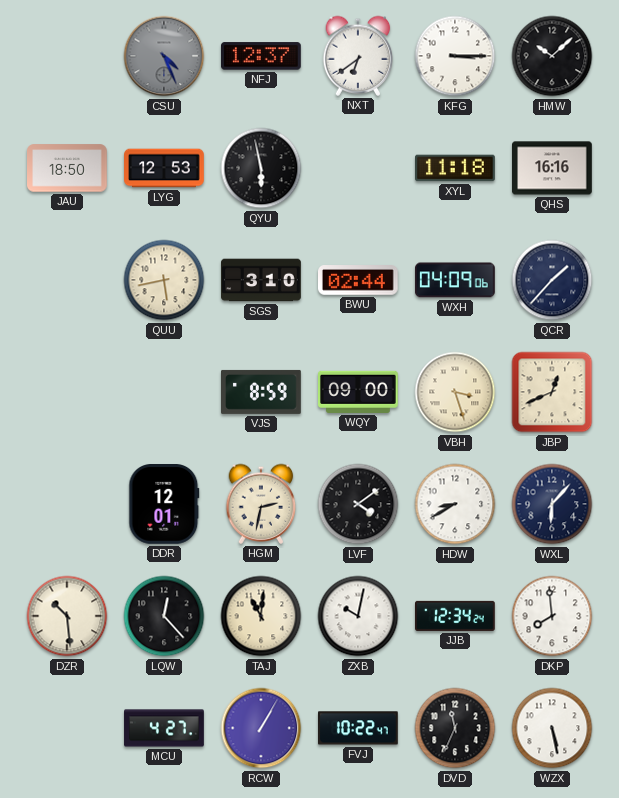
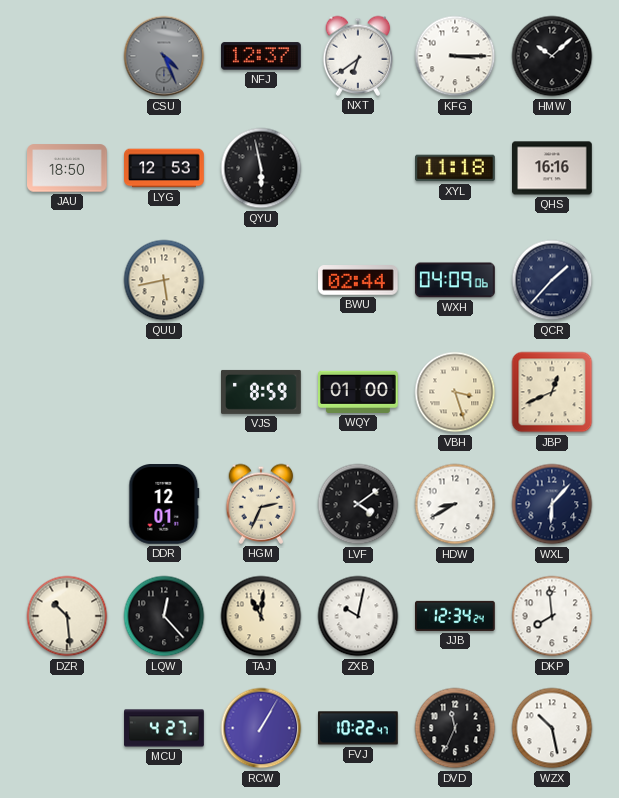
SGS: 3:10 -> none
WQY: 09:00 -> 01:00
HGM: 2:32 -> 2:34
WZX: 5:28 -> 10:28
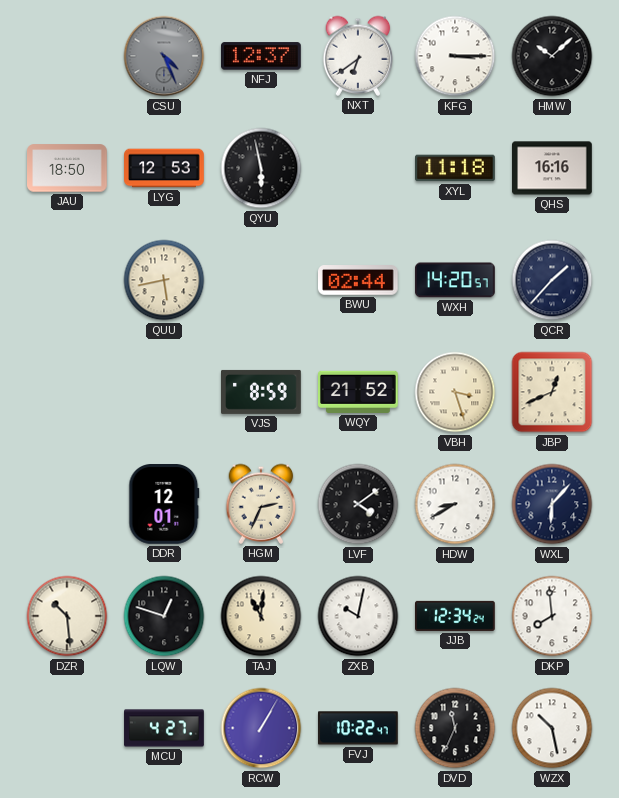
WXH: 04:09 -> 14:20
WQY: 01:00 -> 21:52
LQW: 12:23 -> 12:48
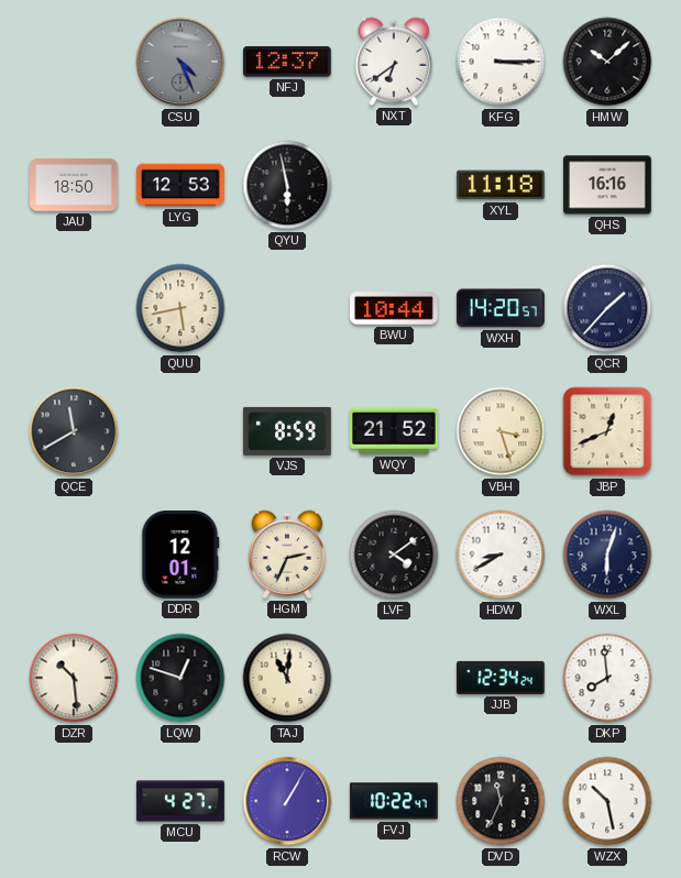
BWU: 02:44 -> 10:44
QCE: none -> 11:40
WXL: 6:07 -> 6:03
ZXB: 10:02 -> none
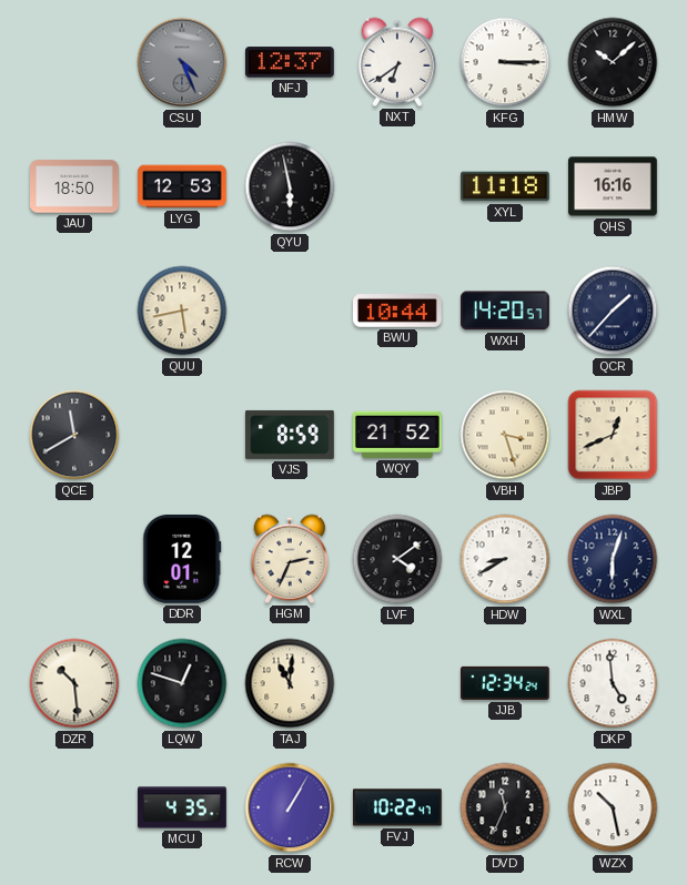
DKP: 7:59 -> 4:59
MCU: 4:27 -> 4:35
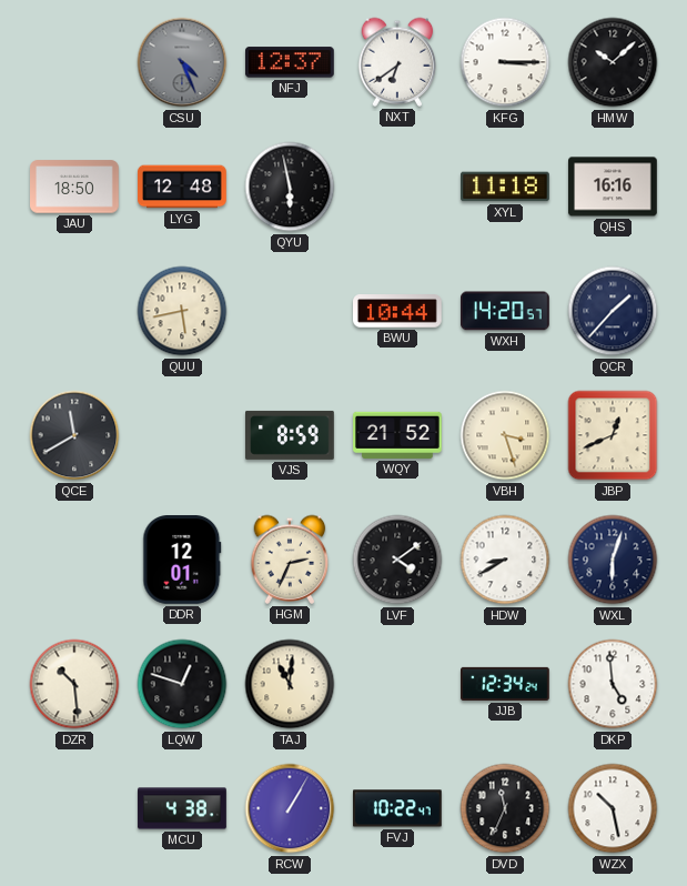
LYG: 12:53 -> 12:48
MCU: 4:35 -> 4:38
